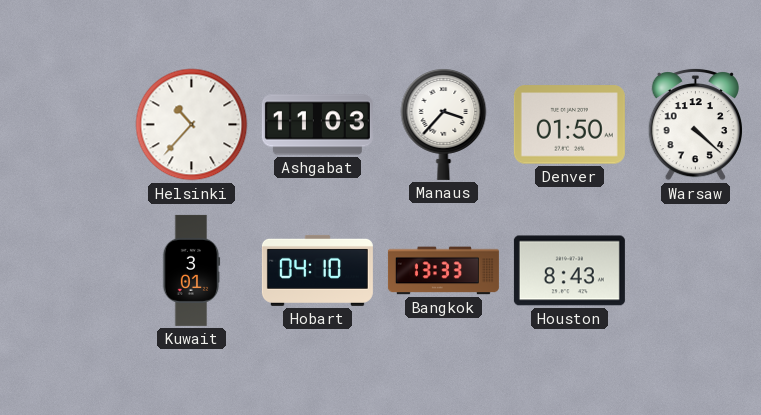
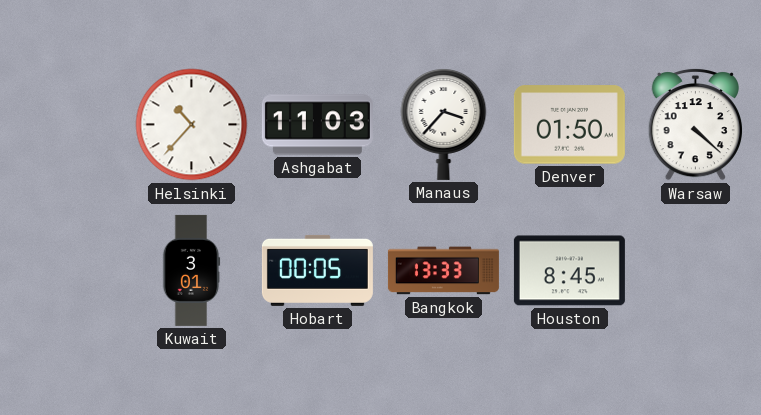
Hobart: 04:10 -> 00:05
Houston: 8:43 -> 8:45
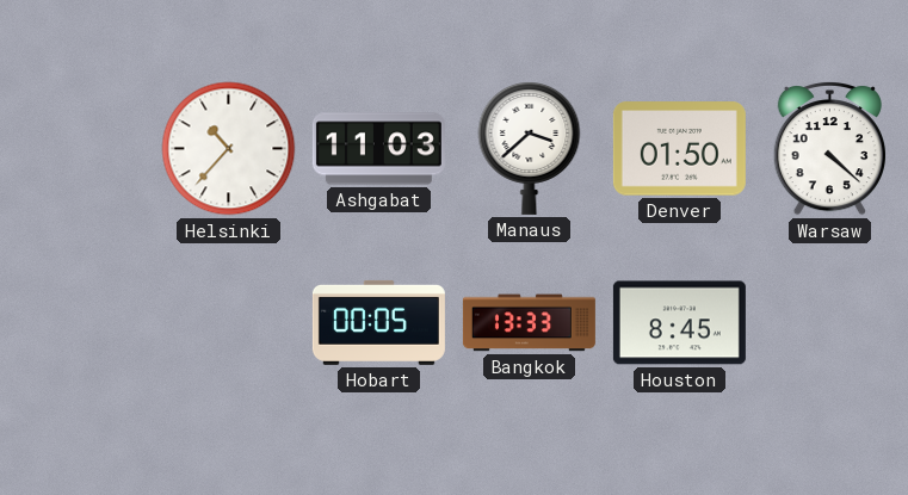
Manaus: 3:37 -> 3:38
Kuwait: 3:01 -> none
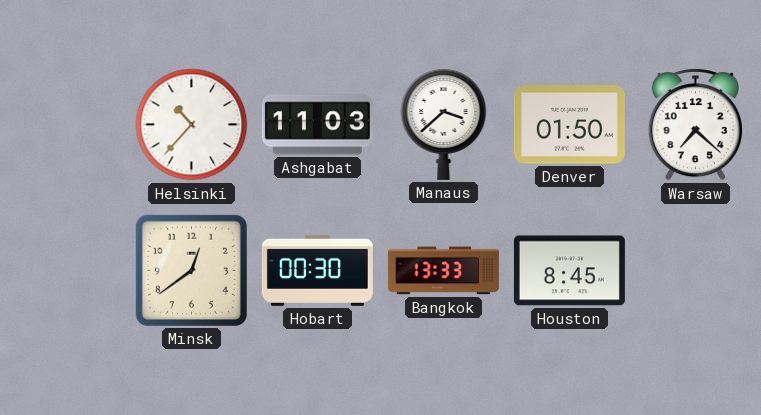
Warsaw: 4:22 -> 7:22
Minsk: none -> 12:39
Hobart: 00:05 -> 00:30
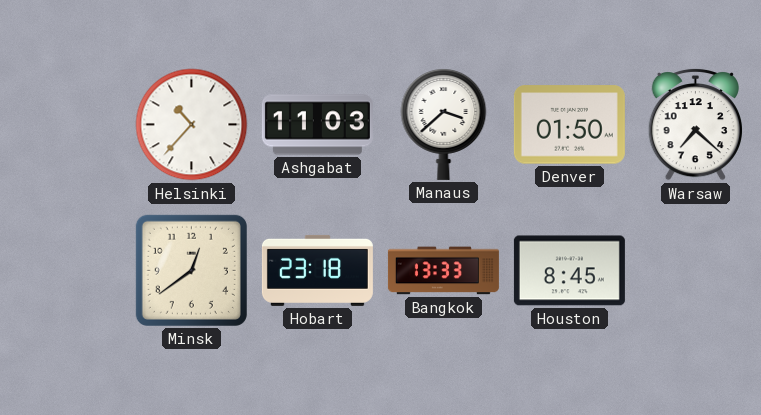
Hobart: 00:30 -> 23:18
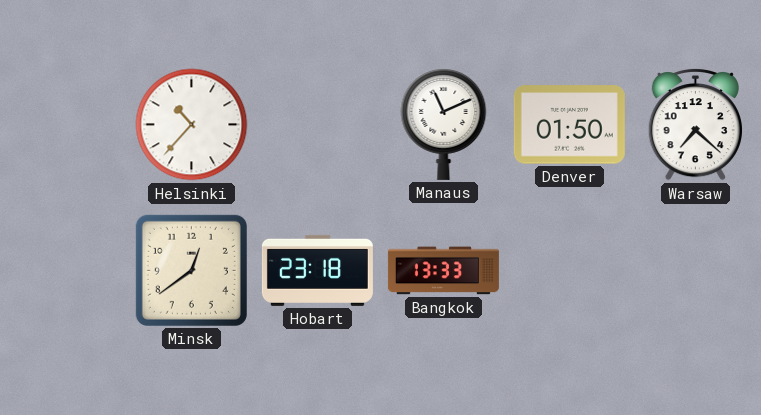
Ashgabat: 11:03 -> none
Manaus: 3:38 -> 11:11
Houston: 8:45 -> none
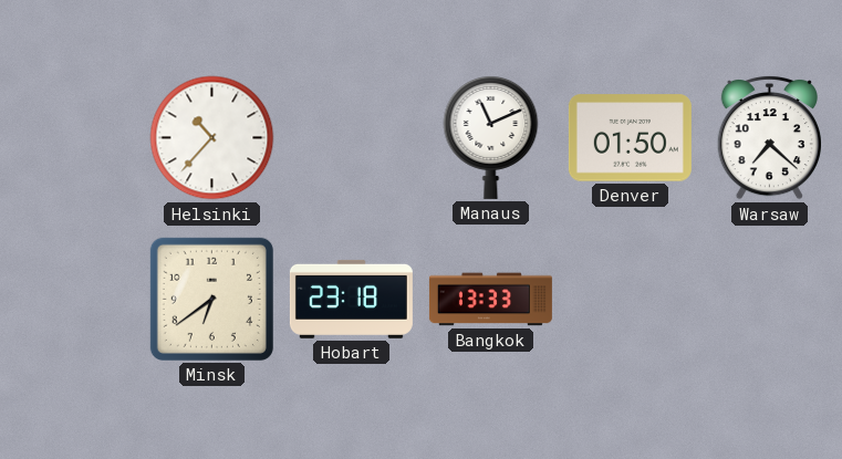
Minsk: 12:39 -> 6:39
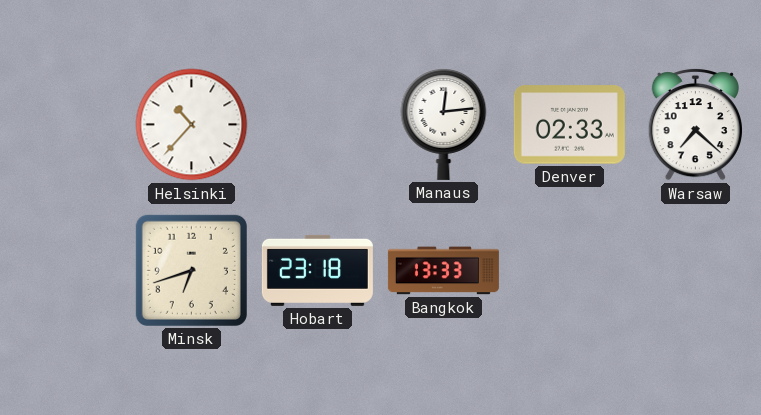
Manaus: 11:11 -> 12:14
Denver: 01:50 -> 02:33
Minsk: 6:39 -> 6:42
